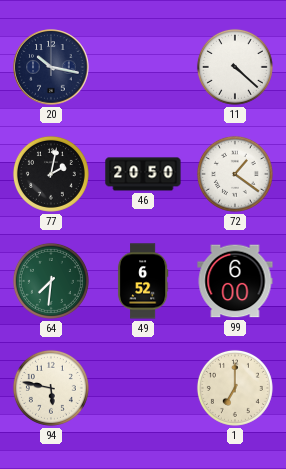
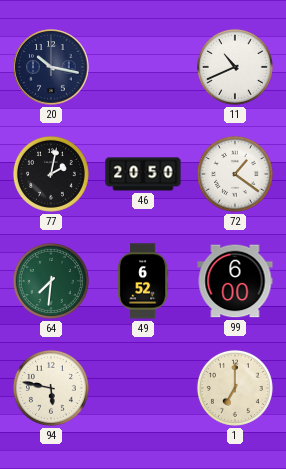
11: 4:22 -> 10:41
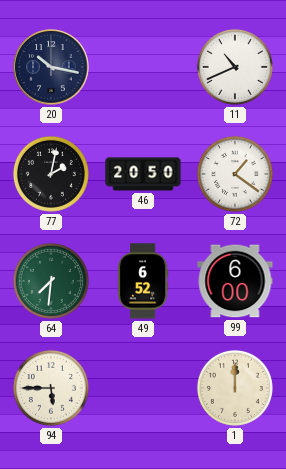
94: 5:47 -> 5:45
1: 7:00 -> 12:00
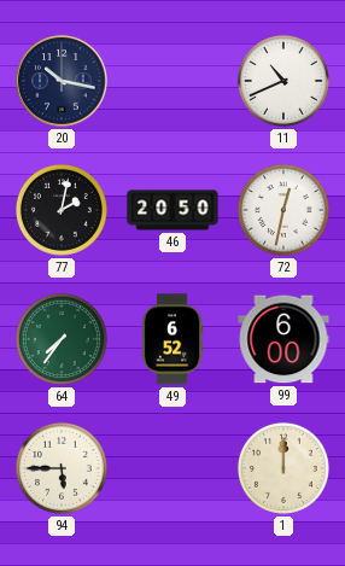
72: 1:21 -> 12:32
64: 7:31 -> 7:36
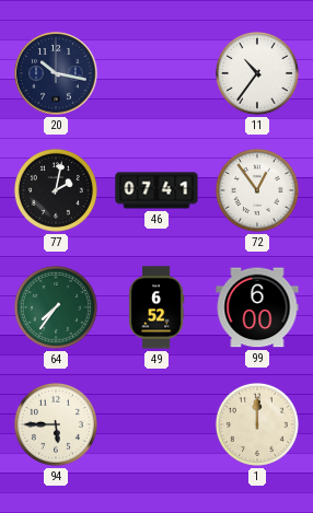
11: 10:41 -> 10:36
46: 20:50 -> 07:41
72: 12:32 -> 12:54
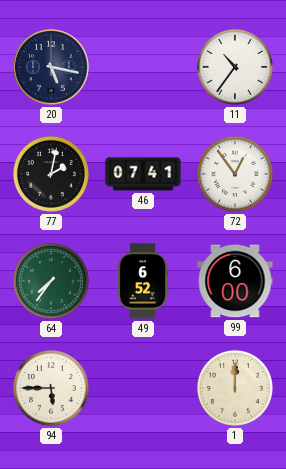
20: 10:17 -> 5:17
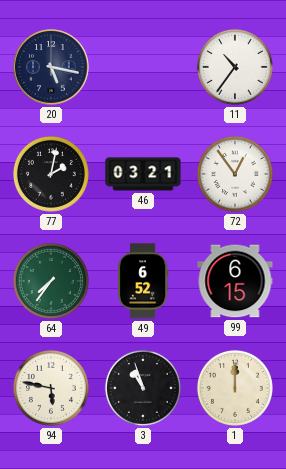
46: 07:41 -> 03:21
99: 6:00 -> 6:15
94: 5:45 -> 5:47
3: none -> 10:57
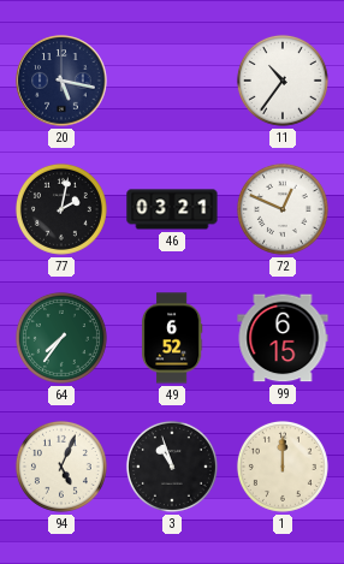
72: 12:54 -> 12:49
94: 5:47 -> 5:04
